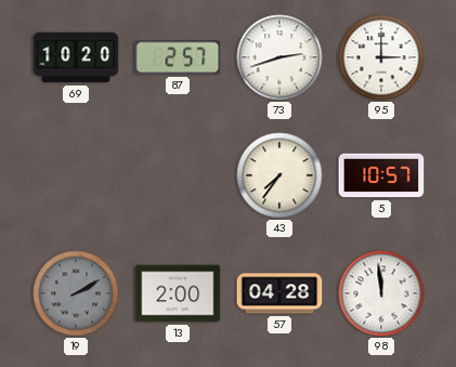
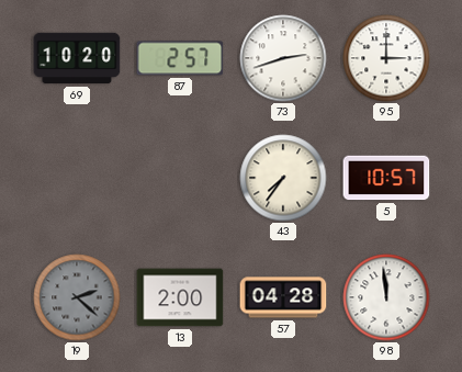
19: 2:10 -> 2:22
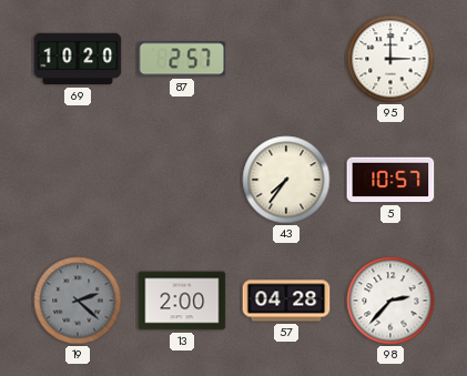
73: 2:42 -> none
98: 11:59 -> 2:37
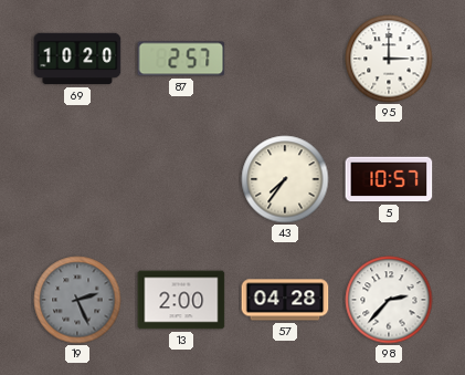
19: 2:22 -> 2:26
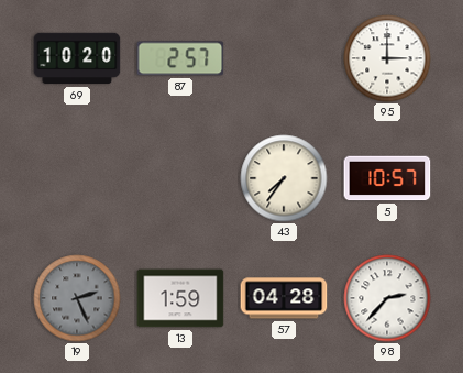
13: 2:00 -> 1:59
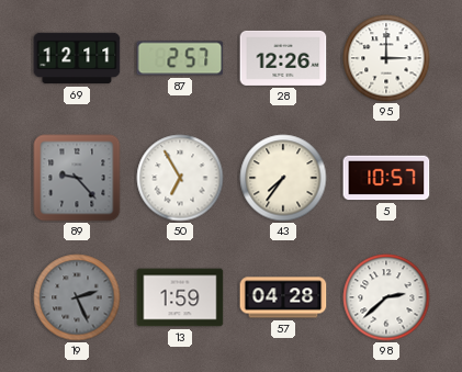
69: 10:20 -> 12:11
28: none -> 12:26
89: none -> 9:23
50: none -> 6:55
98: 2:37 -> 2:38
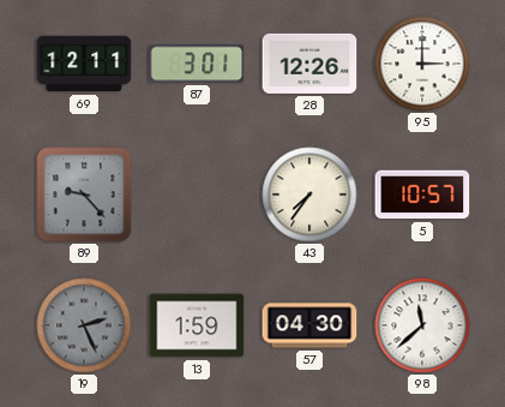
87: 2:57 -> 3:01
50: 6:55 -> none
57: 04:28 -> 04:30
98: 2:38 -> 11:38
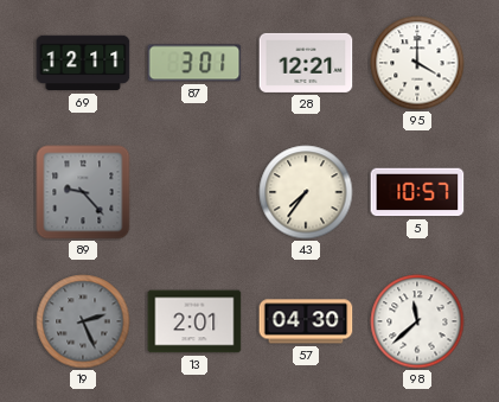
28: 12:26 -> 12:21
95: 3:00 -> 4:00
13: 1:59 -> 2:01
